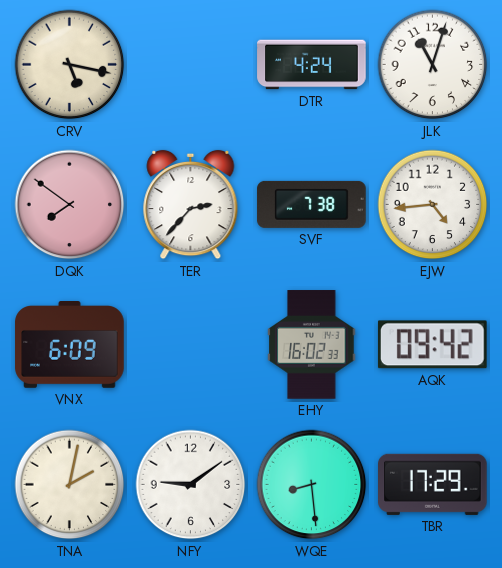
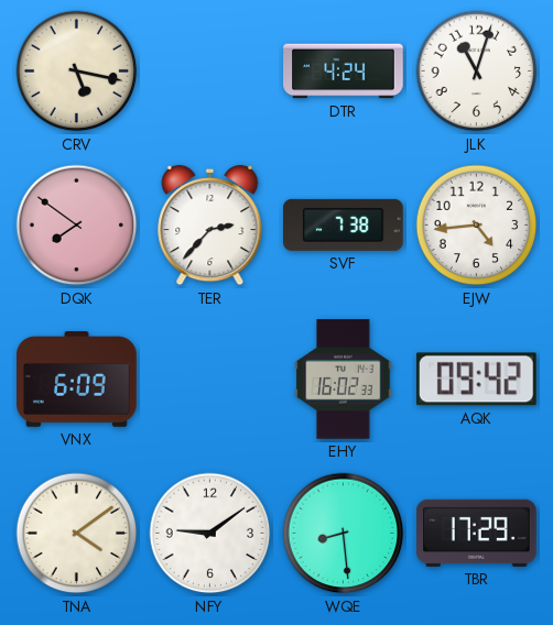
TNA: 2:02 -> 4:09
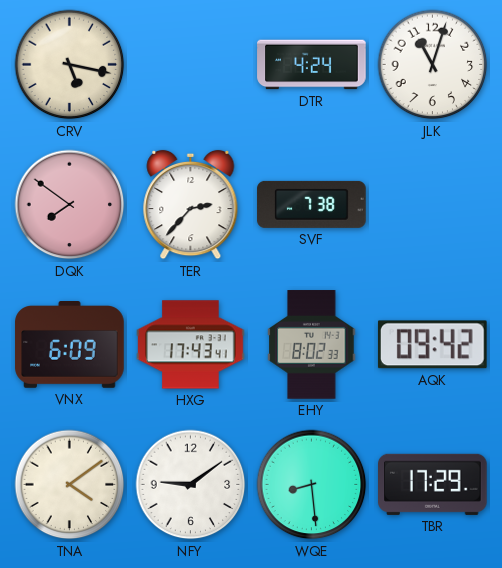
EJW: 4:44 -> none
HXG: none -> 17:43
EHY: 16:02 -> 8:02
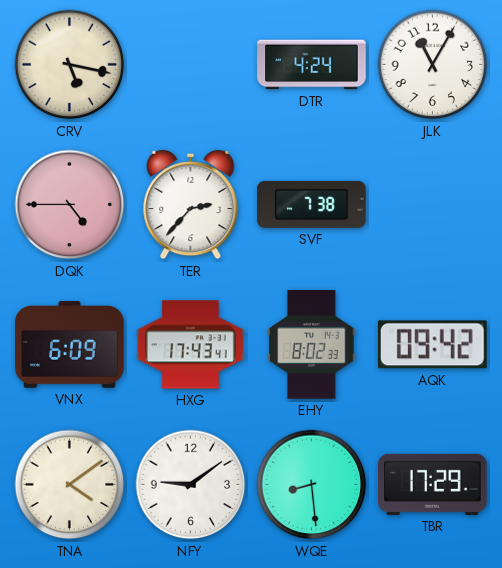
JLK: 11:03 -> 11:05
DQK: 7:51 -> 4:45
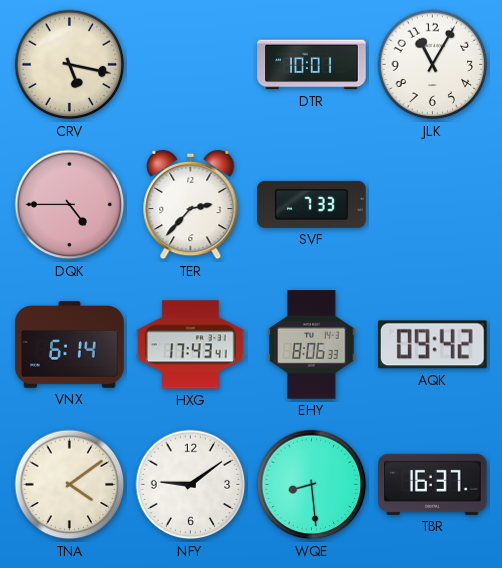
DTR: 4:24 -> 10:01
SVF: 7:38 -> 7:33
VNX: 6:09 -> 6:14
EHY: 8:02 -> 8:06
TBR: 17:29 -> 16:37
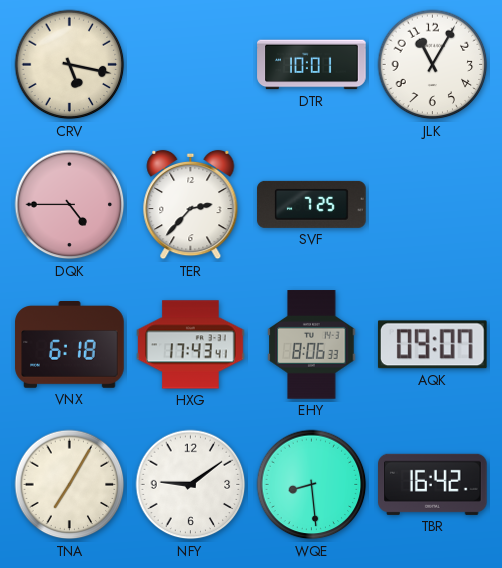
SVF: 7:33 -> 7:25
VNX: 6:14 -> 6:18
AQK: 09:42 -> 09:07
TNA: 4:09 -> 7:05
TBR: 16:37 -> 16:42
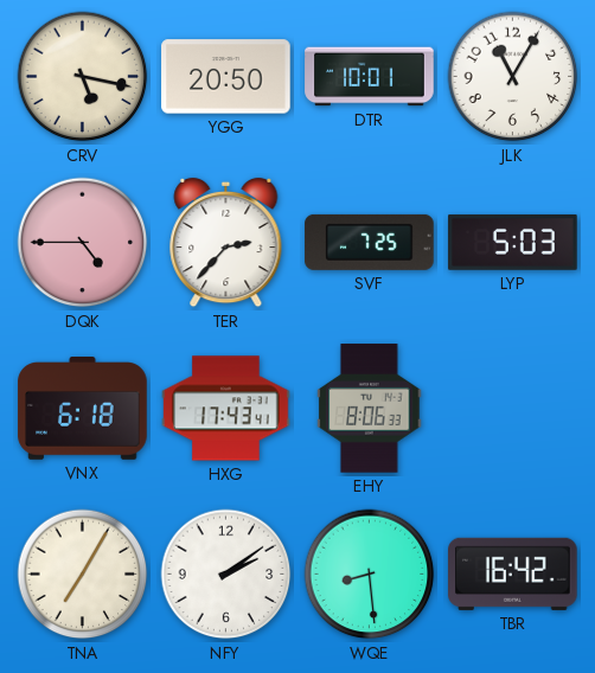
YGG: none -> 20:50
LYP: none -> 5:03
AQK: 09:07 -> none
NFY: 9:09 -> 2:09
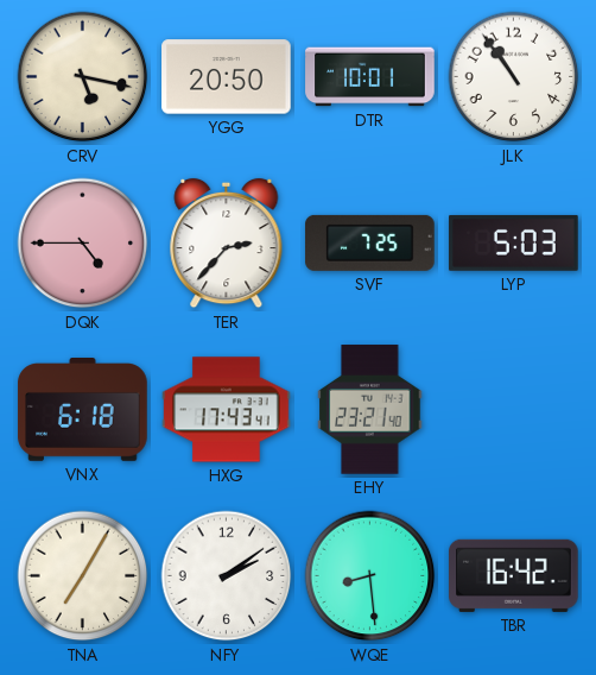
JLK: 11:05 -> 10:54
EHY: 8:06 -> 23:21
